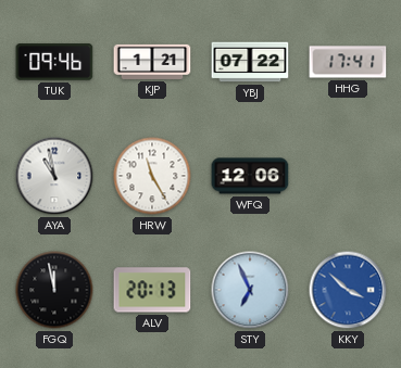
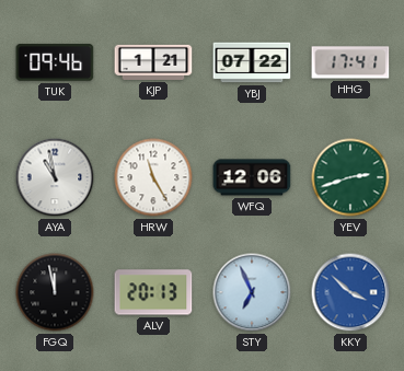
YEV: none -> 2:42
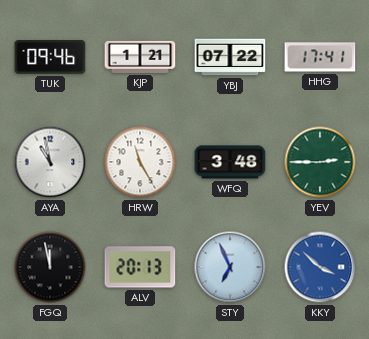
WFQ: 12:06 -> 3:48
YEV: 2:42 -> 2:45
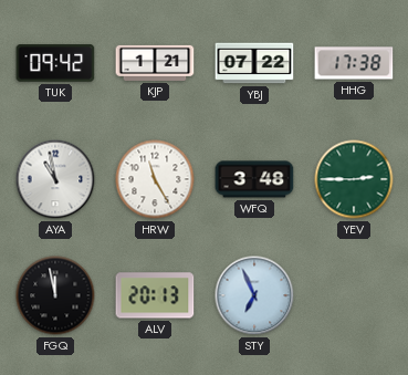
TUK: 09:46 -> 09:42
HHG: 17:41 -> 17:38
KKY: 3:52 -> none
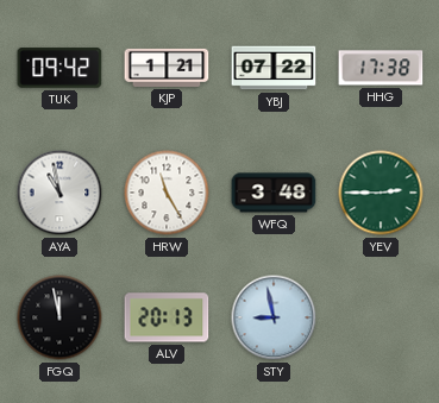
STY: 6:56 -> 8:58
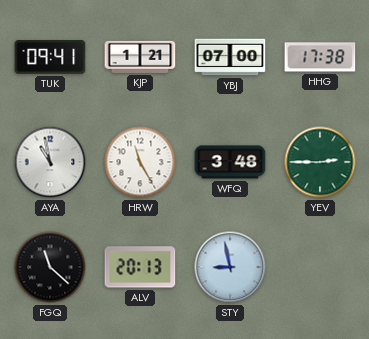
TUK: 09:42 -> 09:41
YBJ: 07:22 -> 07:00
FGQ: 11:58 -> 11:22
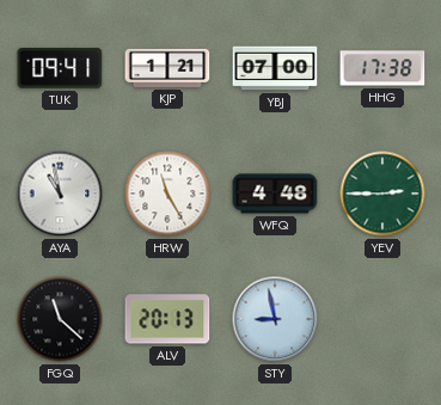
WFQ: 3:48 -> 4:48
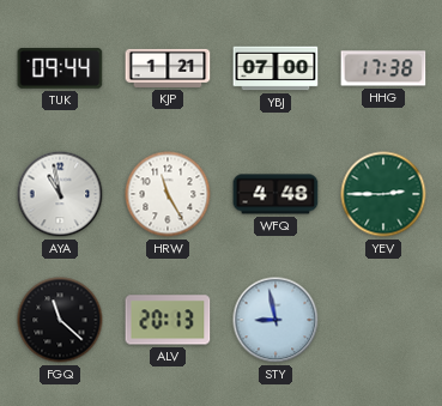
TUK: 09:41 -> 09:44
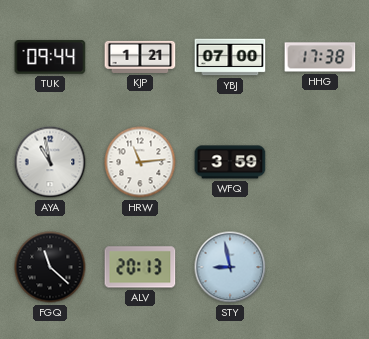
HRW: 11:25 -> 11:14
WFQ: 4:48 -> 3:59
YEV: 2:45 -> none
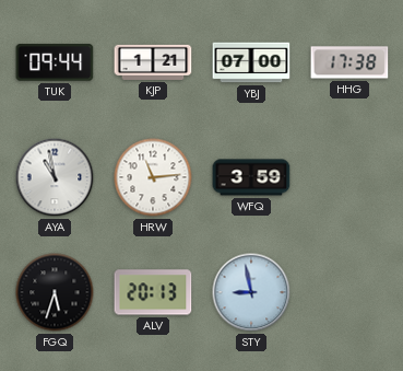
FGQ: 11:22 -> 5:33
